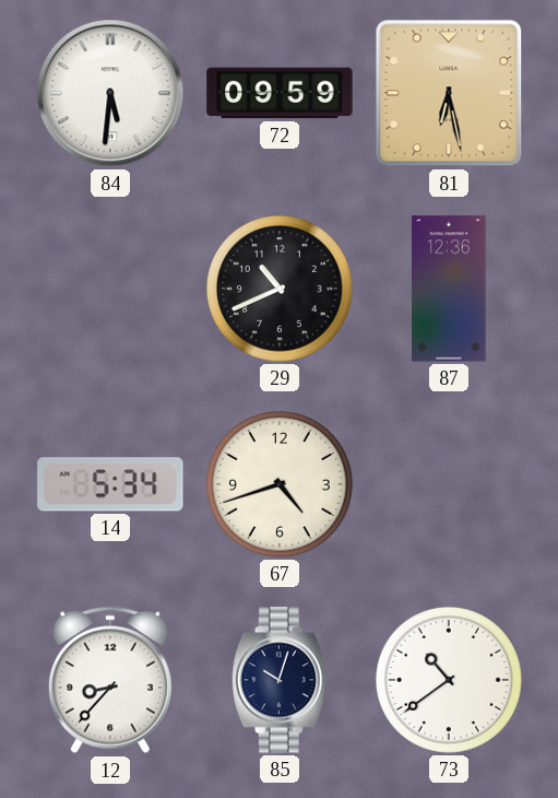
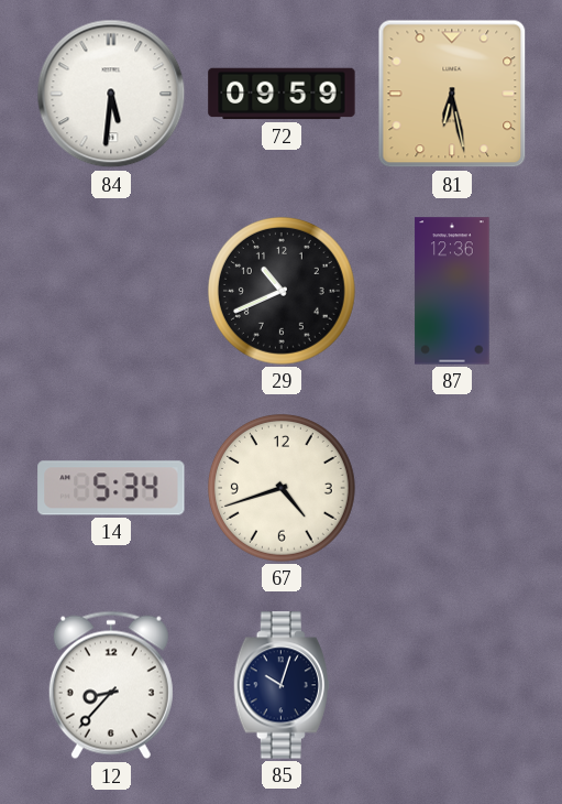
73: 10:39 -> none
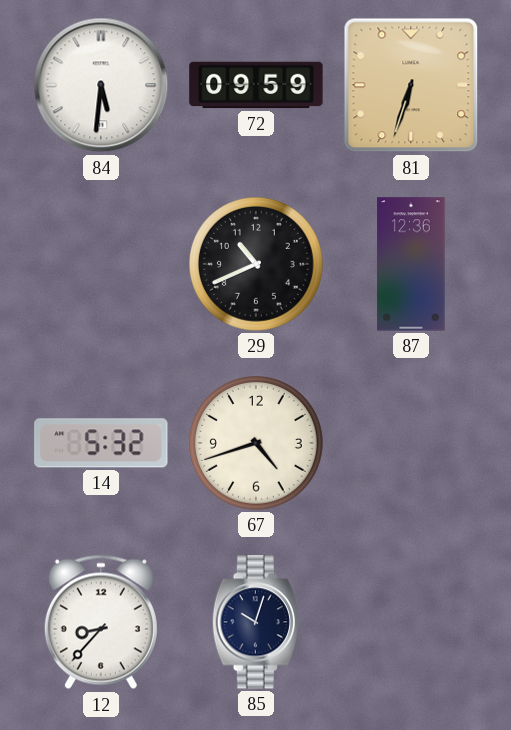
81: 6:28 -> 6:33
14: 5:34 -> 5:32
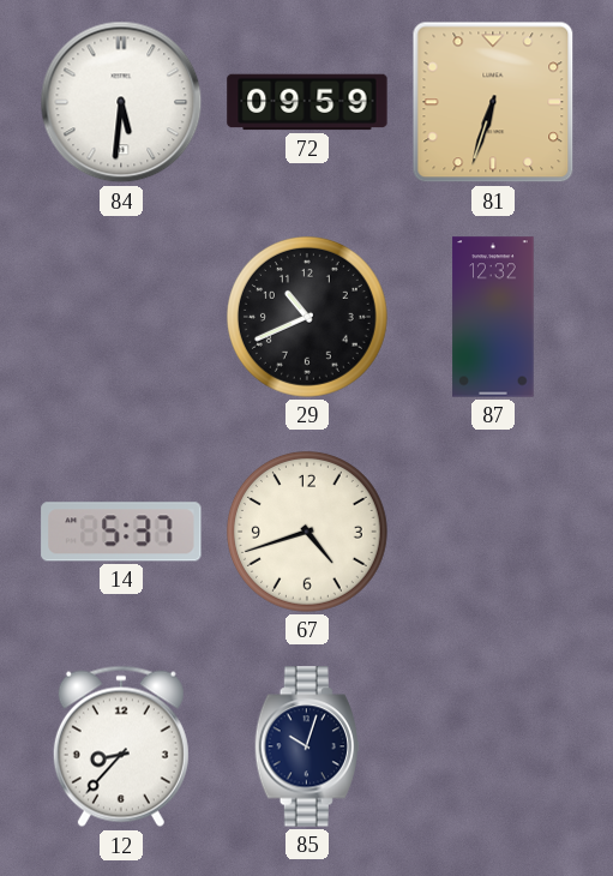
87: 12:36 -> 12:32
14: 5:32 -> 5:37
